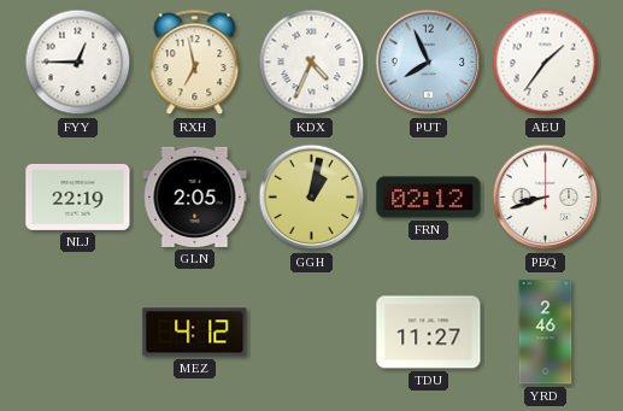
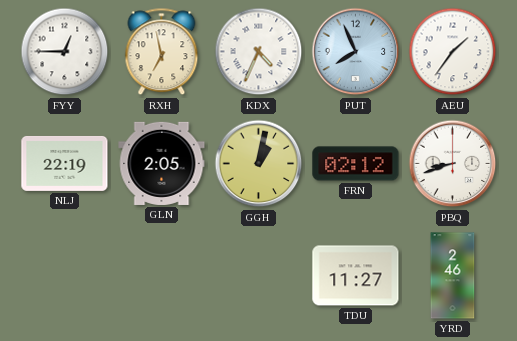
MEZ: 4:12 -> none
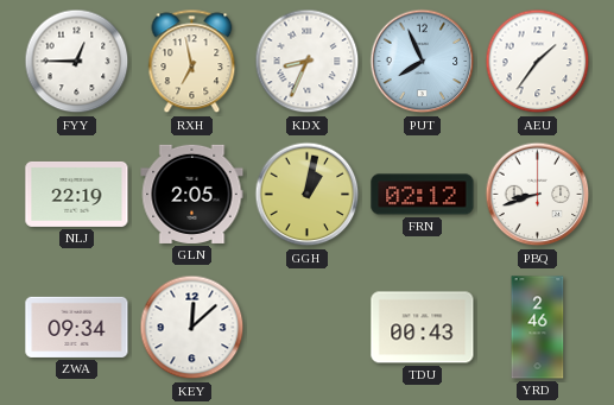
KDX: 4:34 -> 8:34
ZWA: none -> 09:34
KEY: none -> 12:08
TDU: 11:27 -> 00:43
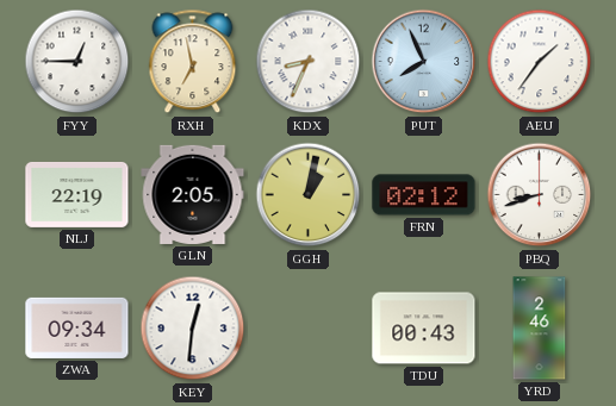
KEY: 12:08 -> 12:31
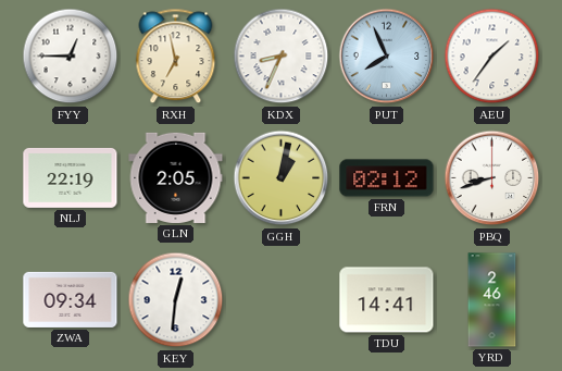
TDU: 00:43 -> 14:41
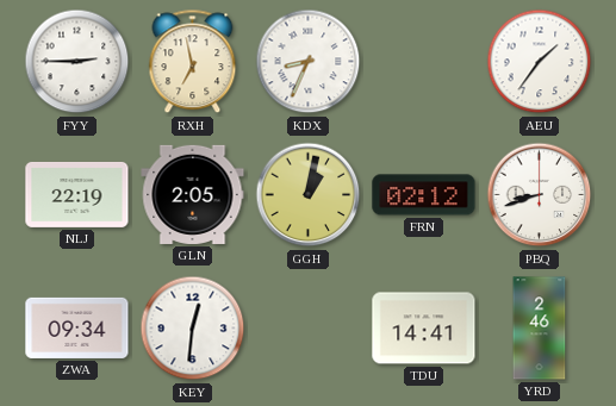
FYY: 12:45 -> 2:45
PUT: 7:56 -> none
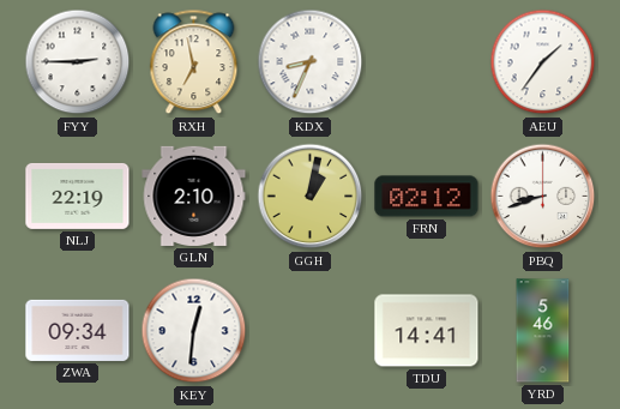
GLN: 2:05 -> 2:10
YRD: 2:46 -> 5:46
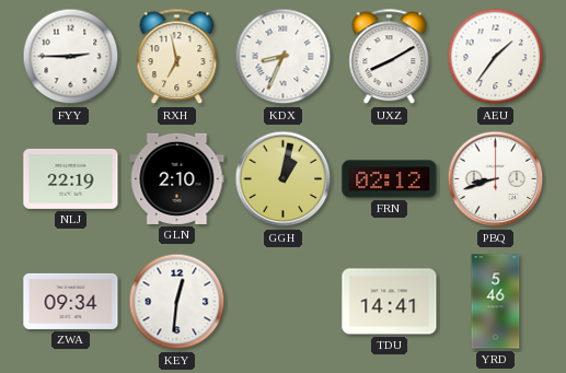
UXZ: none -> 8:10
